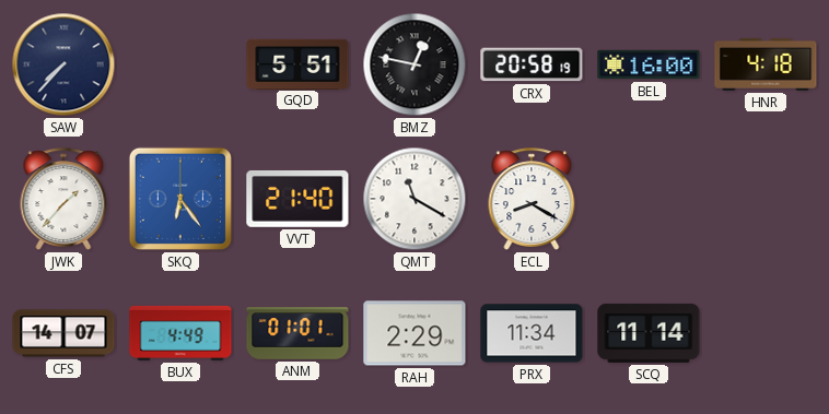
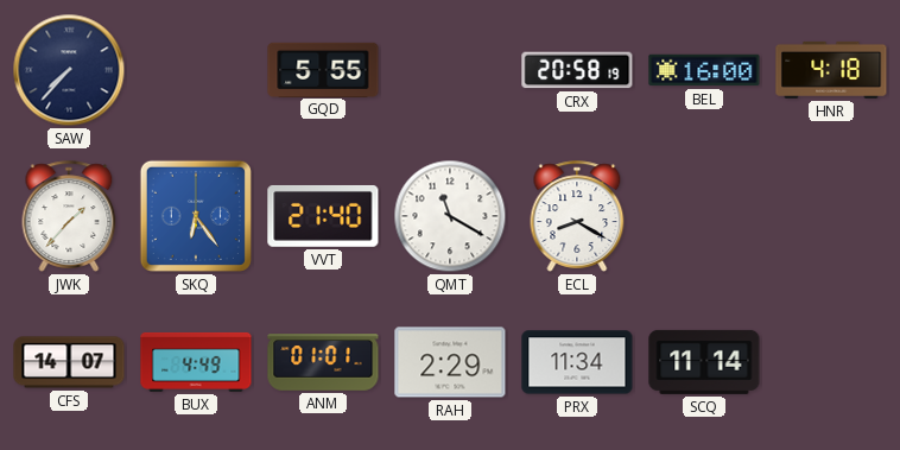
GQD: 5:51 -> 5:55
BMZ: 12:47 -> none
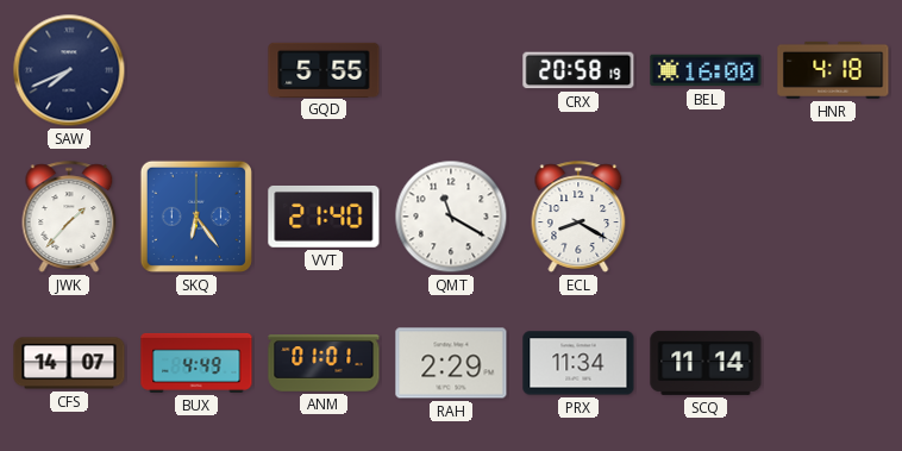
SAW: 7:37 -> 7:41
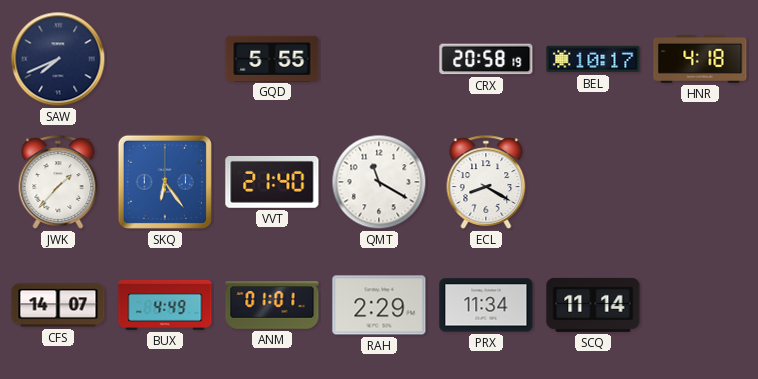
BEL: 16:00 -> 10:17
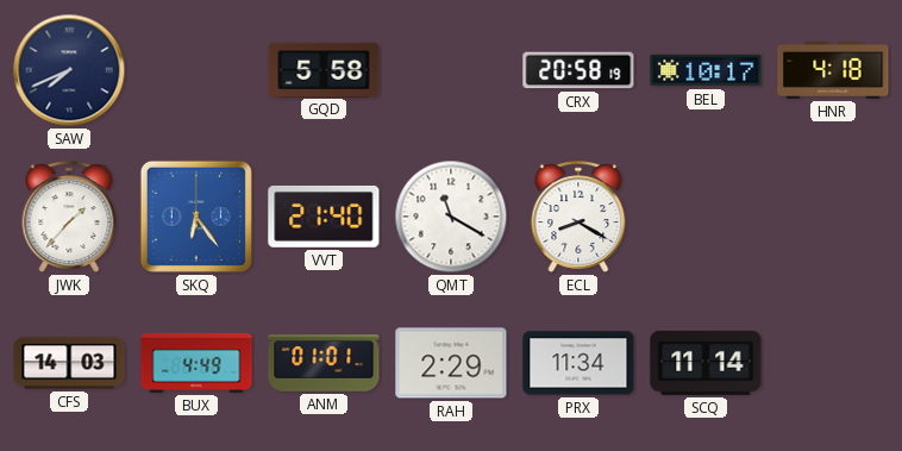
GQD: 5:55 -> 5:58
CFS: 14:07 -> 14:03
